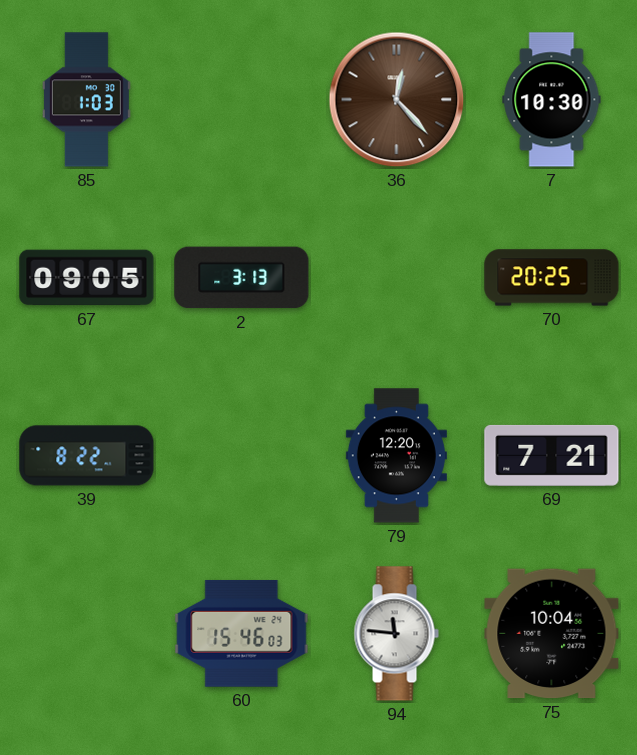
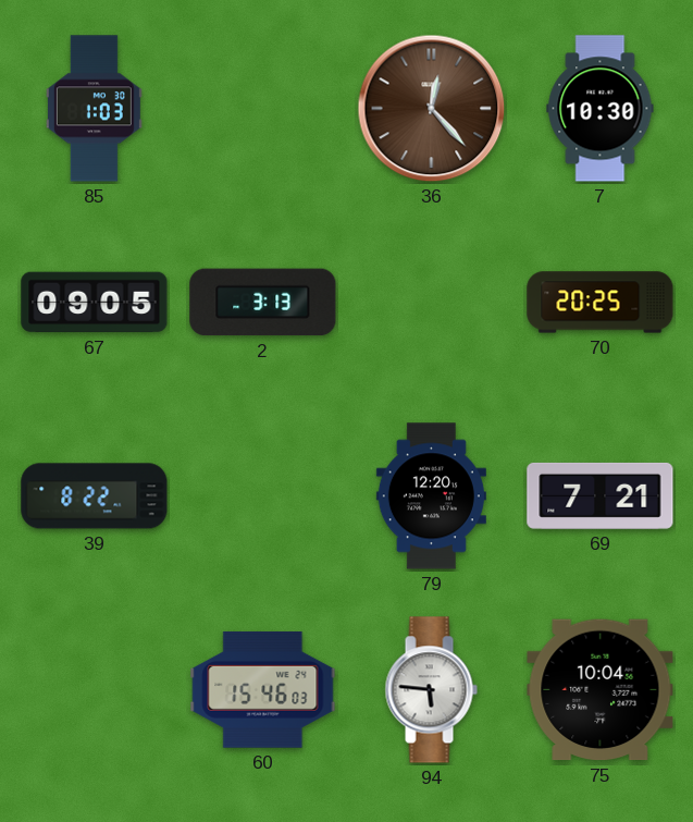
94: 11:46 -> 5:46
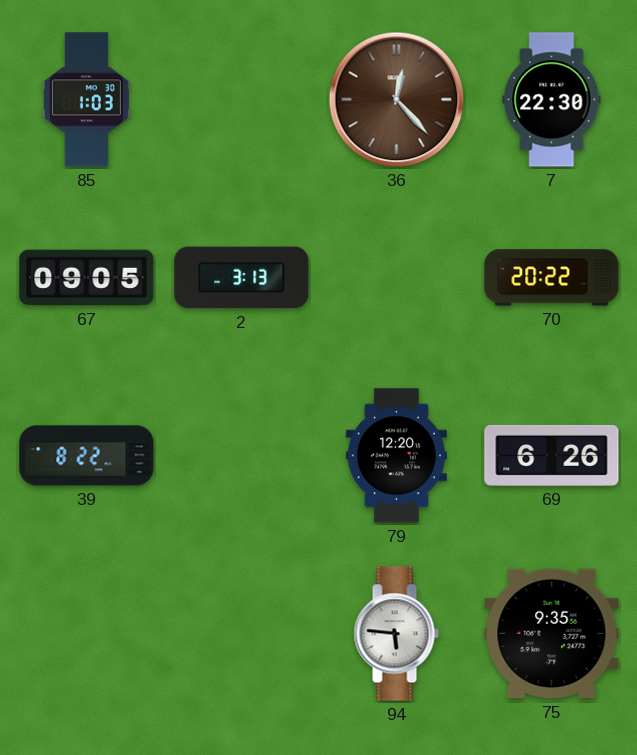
7: 10:30 -> 22:30
70: 20:25 -> 20:22
69: 7:21 -> 6:26
60: 15:46 -> none
75: 10:04 -> 9:35
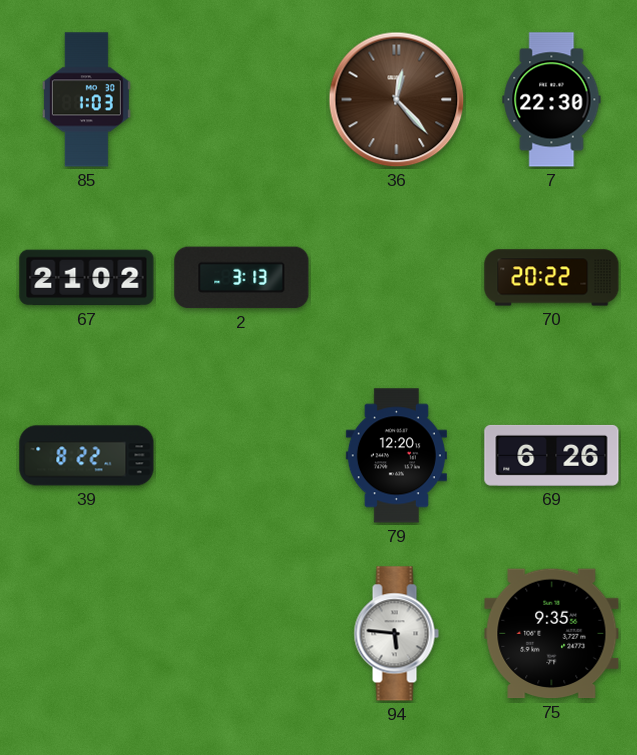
67: 09:05 -> 21:02
